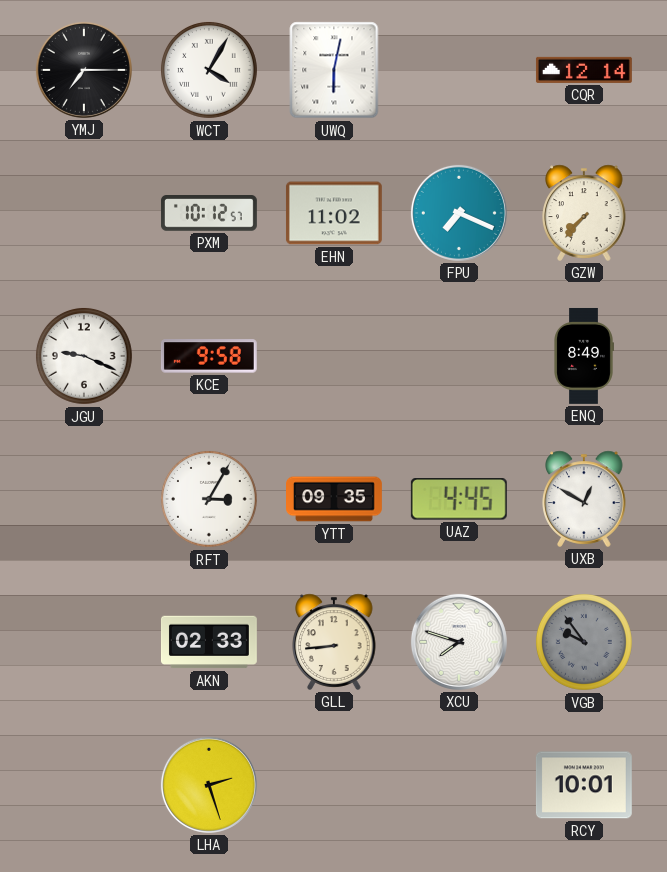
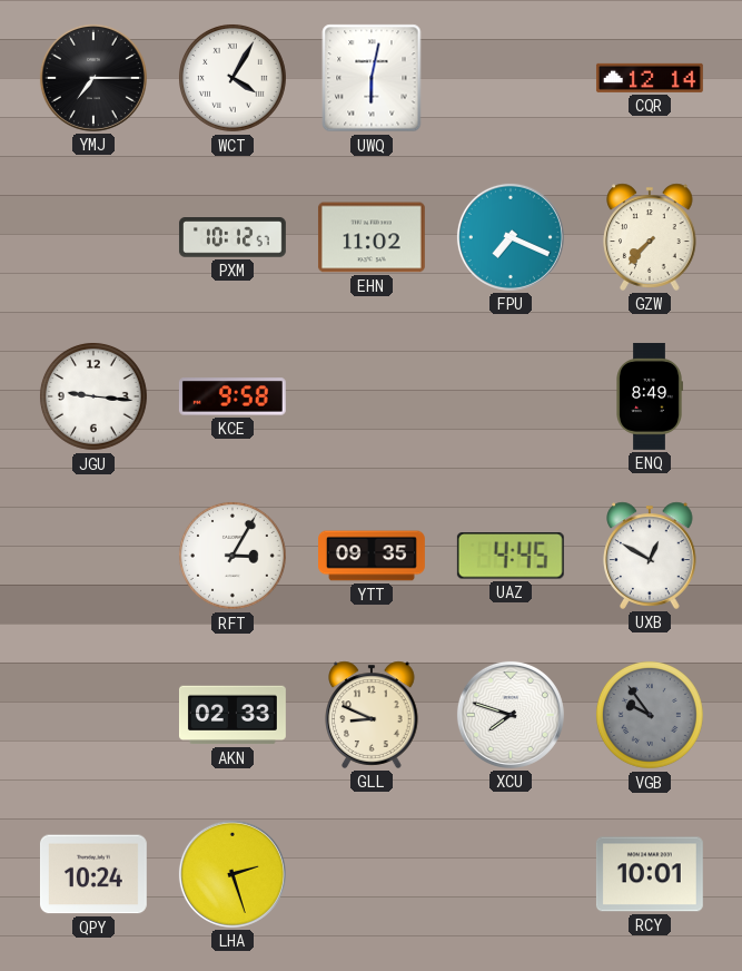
JGU: 9:19 -> 9:16
GLL: 8:44 -> 8:49
QPY: none -> 10:24
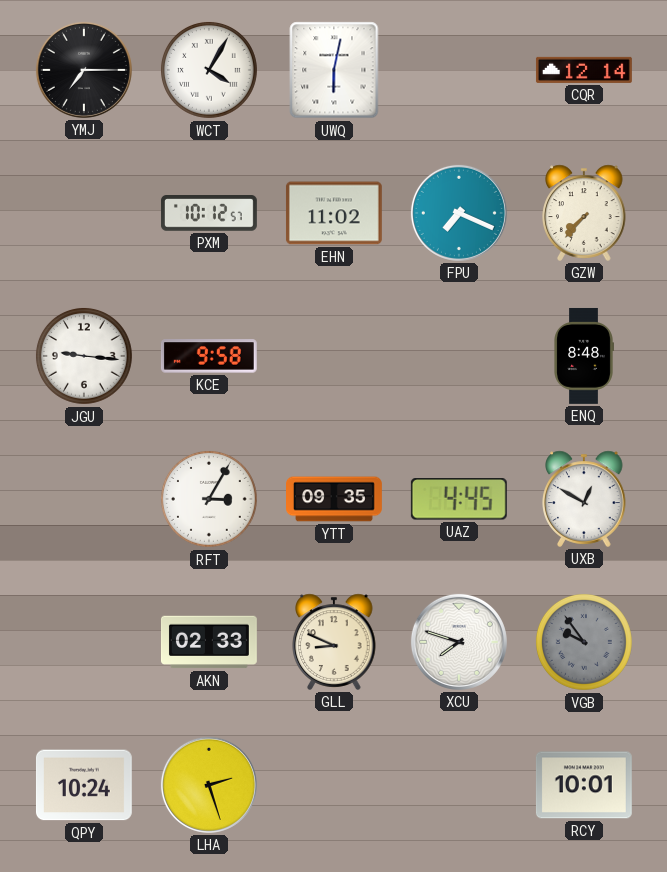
ENQ: 8:49 -> 8:48
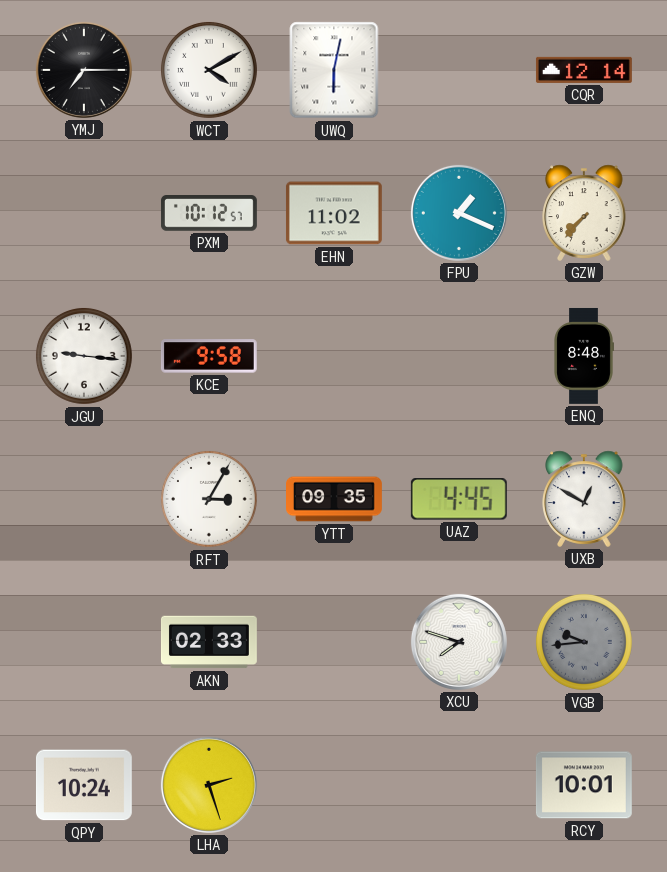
WCT: 4:05 -> 4:10
FPU: 7:19 -> 1:19
GLL: 8:49 -> none
VGB: 9:54 -> 9:44
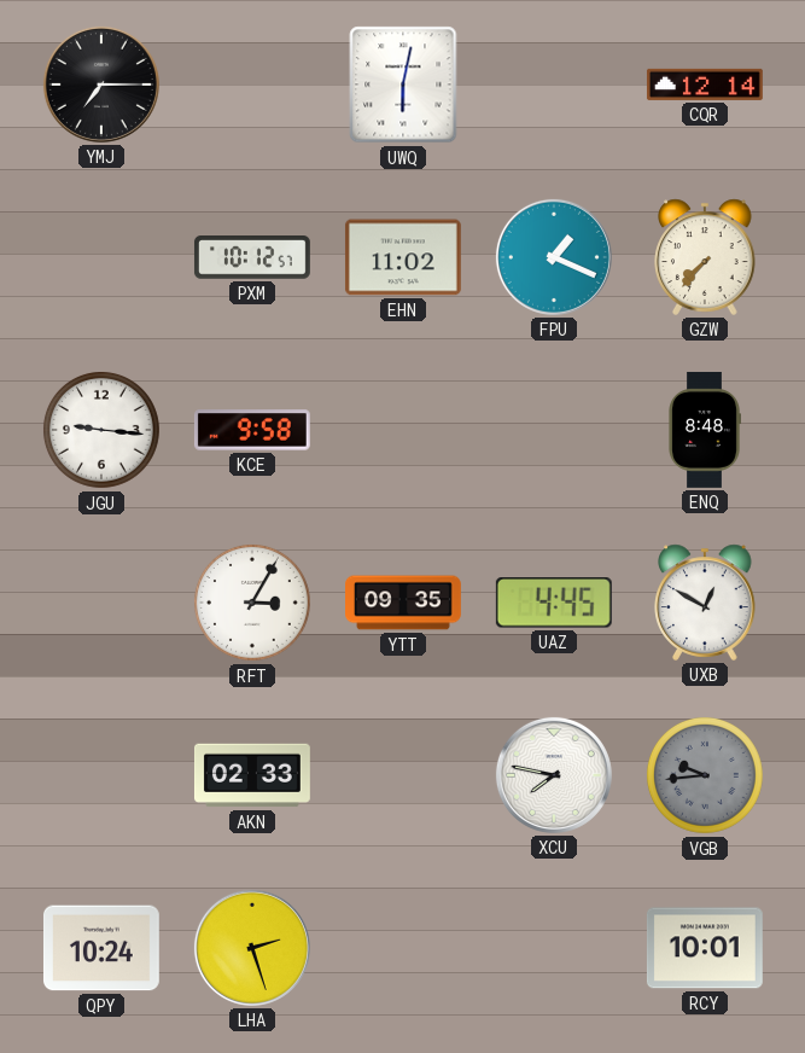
WCT: 4:10 -> none
XCU: 7:48 -> 7:47
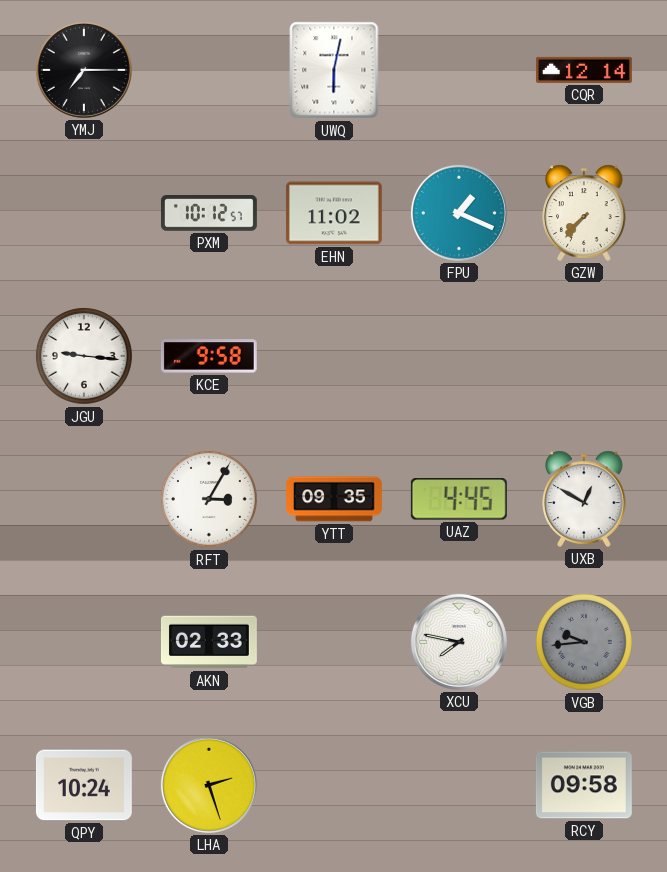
ENQ: 8:48 -> none
RCY: 10:01 -> 09:58
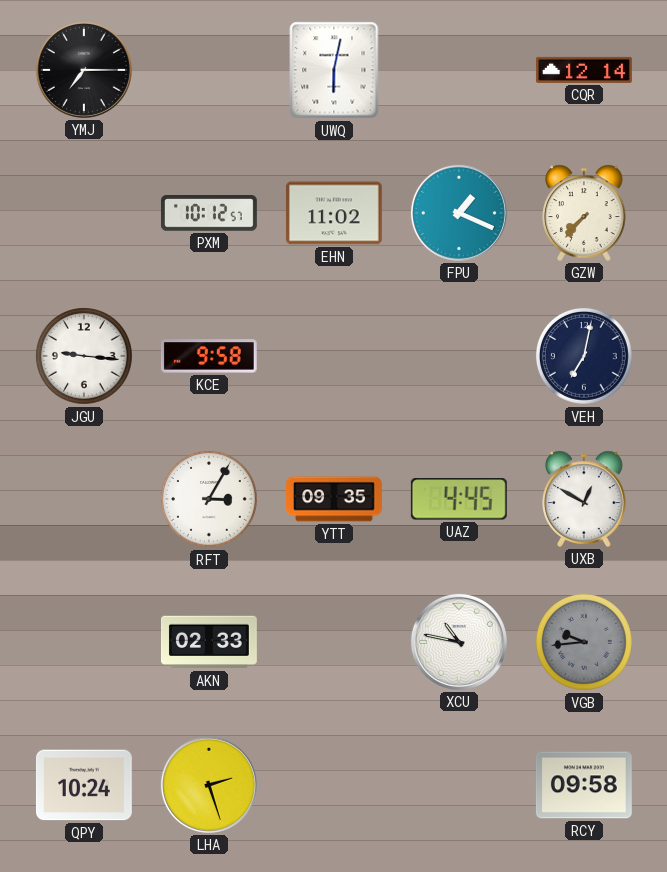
VEH: none -> 7:02
XCU: 7:47 -> 10:47
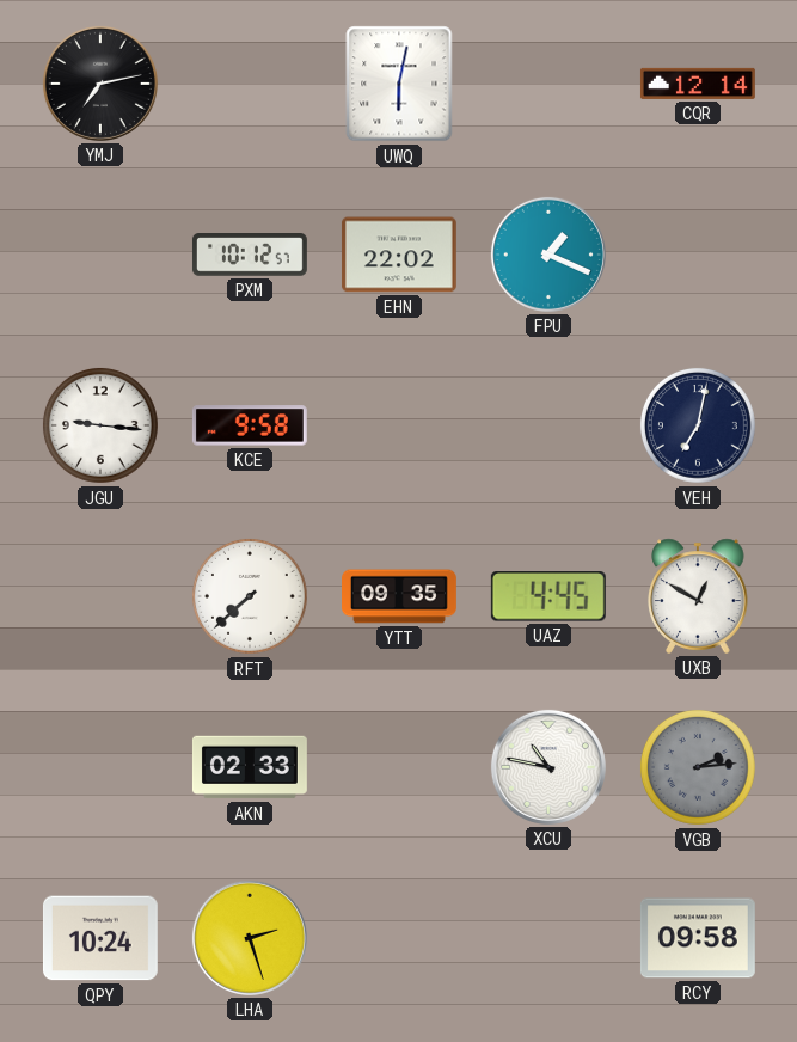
YMJ: 7:15 -> 7:13
EHN: 11:02 -> 22:02
GZW: 7:37 -> none
RFT: 3:05 -> 7:38
VGB: 9:44 -> 2:14
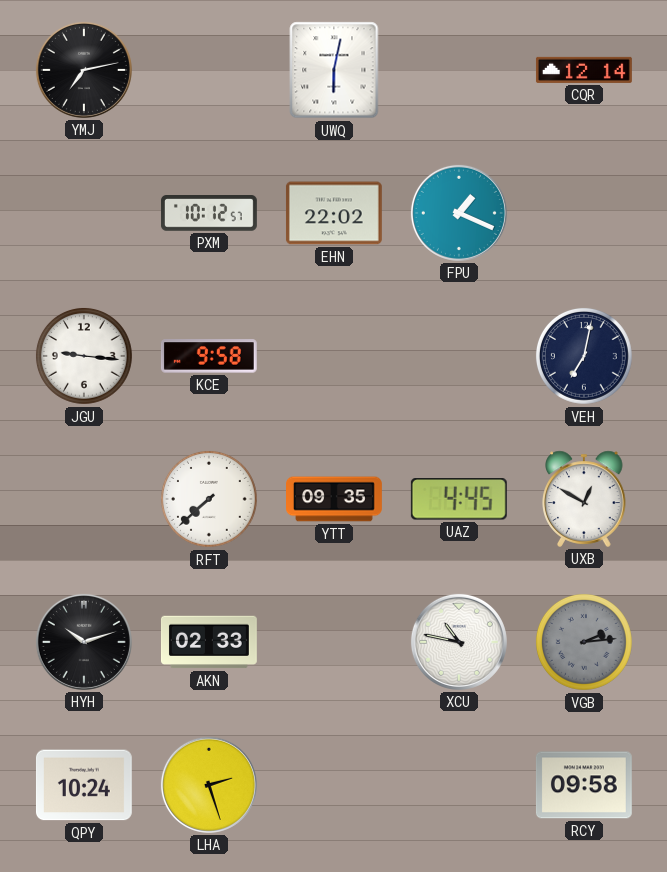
HYH: none -> 10:12
